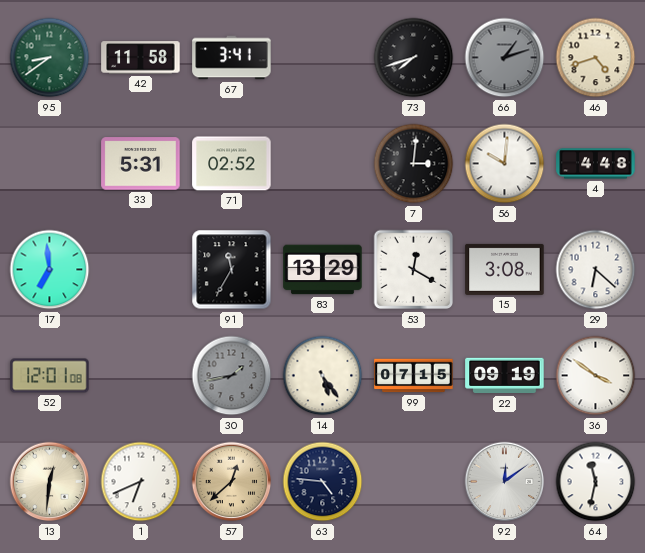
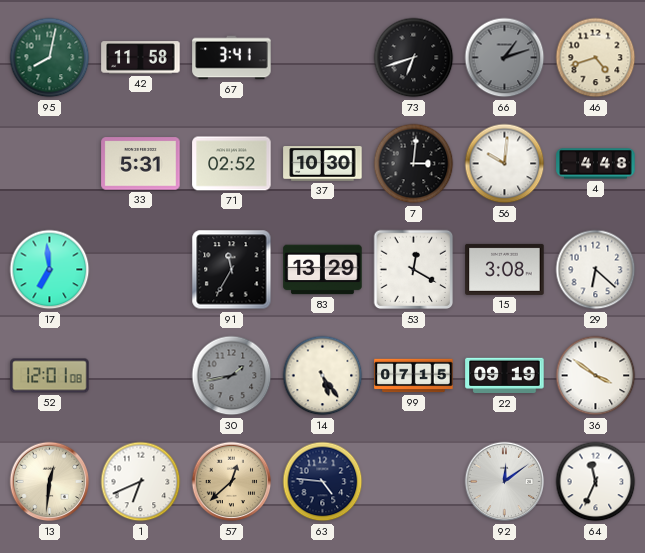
95: 8:39 -> 8:02
73: 7:42 -> 6:42
37: none -> 10:30
64: 11:32 -> 11:34
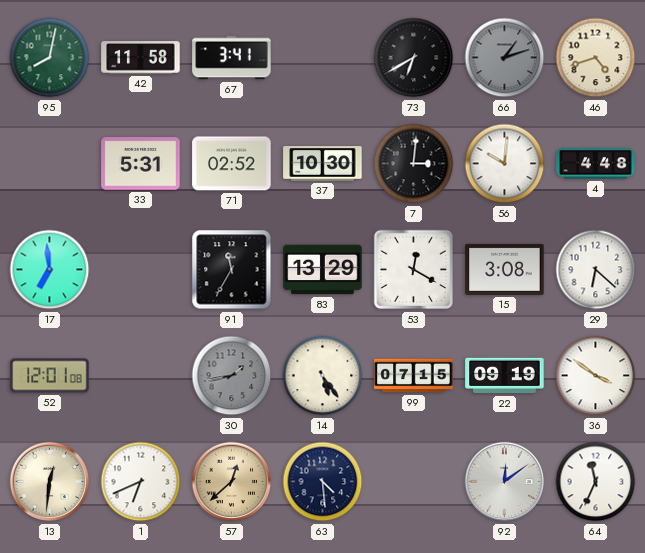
73: 6:42 -> 6:40
63: 4:46 -> 4:29
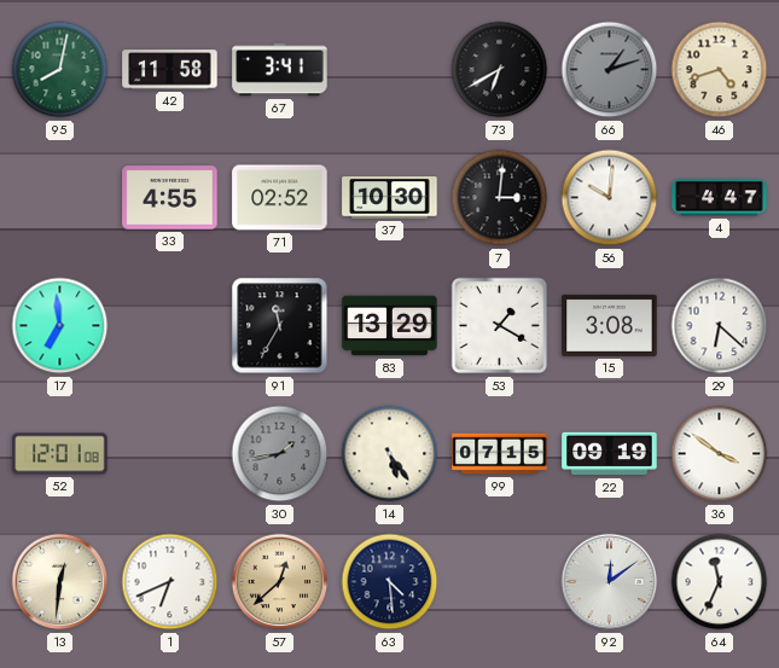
33: 5:31 -> 4:55
4: 4:48 -> 4:47
53: 12:20 -> 1:20
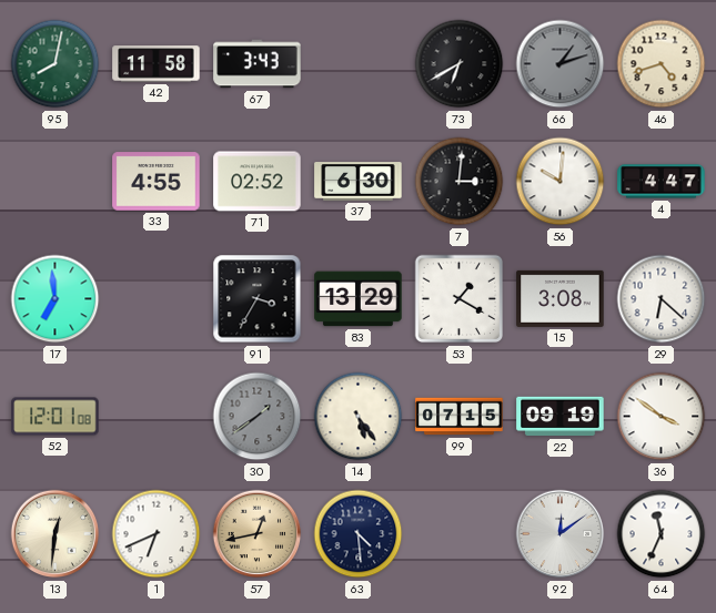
67: 3:41 -> 3:43
37: 10:30 -> 6:30
91: 11:35 -> 3:35
30: 1:43 -> 1:39
57: 12:38 -> 12:43
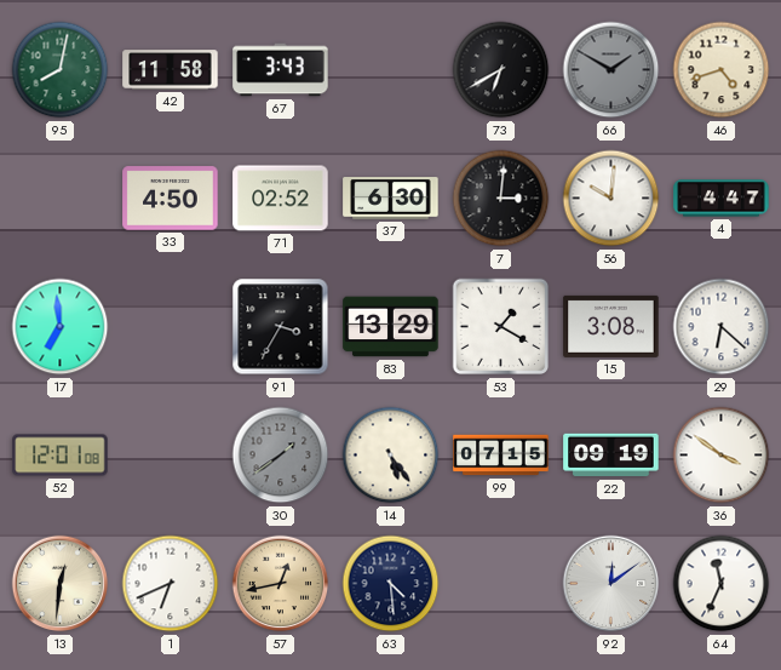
66: 1:12 -> 1:50
33: 4:55 -> 4:50
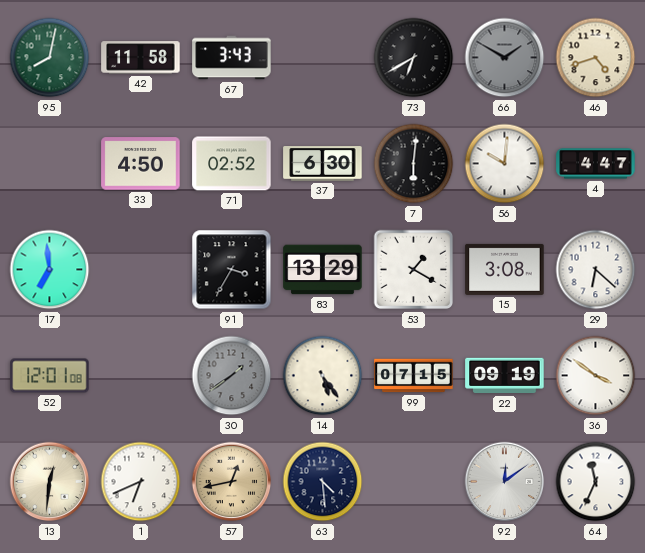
7: 3:01 -> 6:01
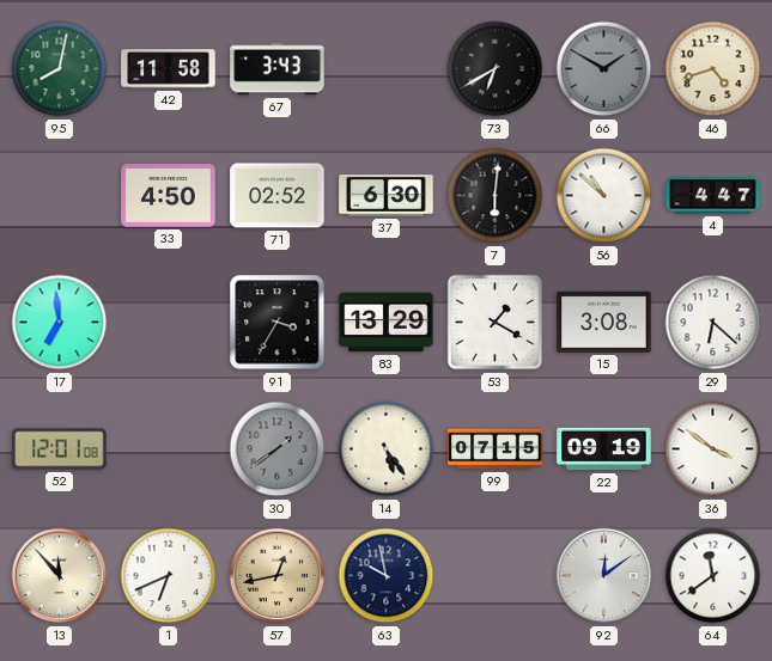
56: 10:01 -> 10:52
13: 12:31 -> 11:53
63: 4:29 -> 9:58
64: 11:34 -> 11:39
